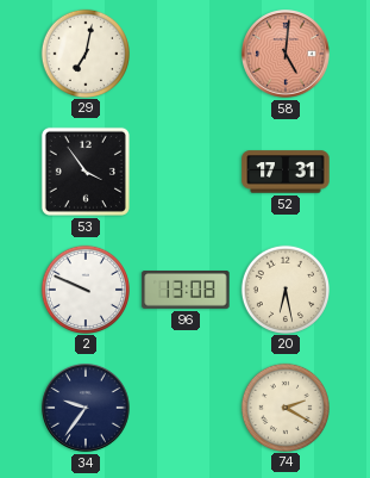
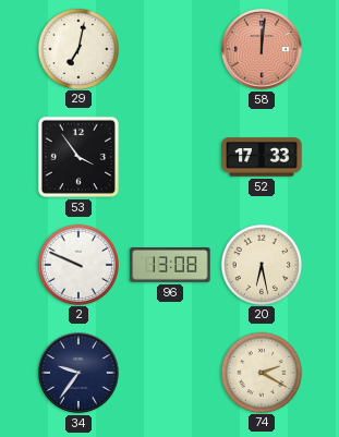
58: 5:01 -> 12:01
52: 17:31 -> 17:33
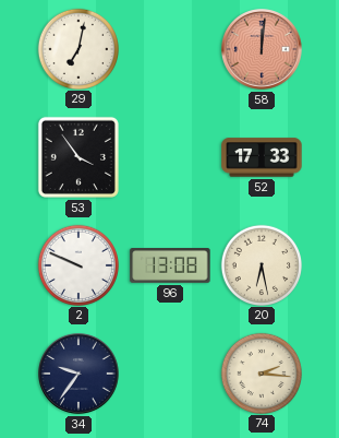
74: 2:20 -> 2:16
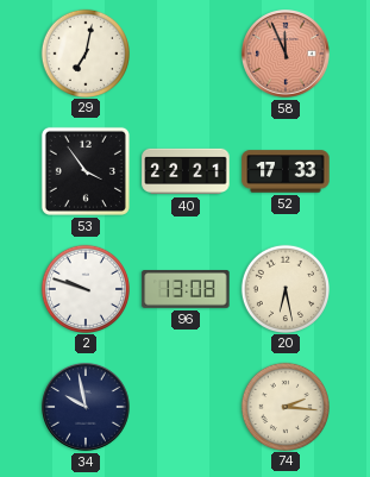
58: 12:01 -> 11:56
40: none -> 22:21
2: 9:49 -> 9:48
34: 9:36 -> 9:58
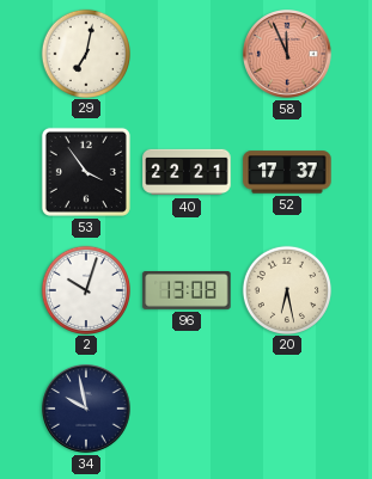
52: 17:33 -> 17:37
2: 9:48 -> 10:03
74: 2:16 -> none
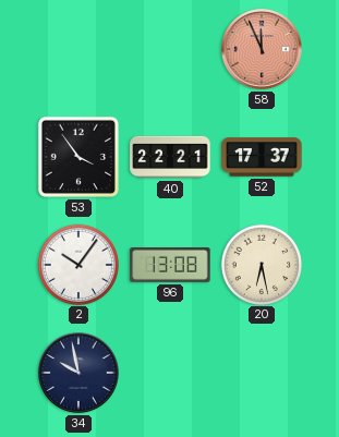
29: 7:02 -> none
2: 10:03 -> 10:06
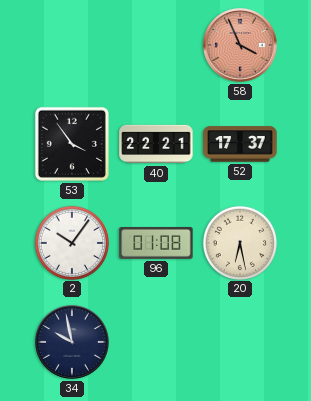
58: 11:56 -> 3:56
96: 13:08 -> 01:08
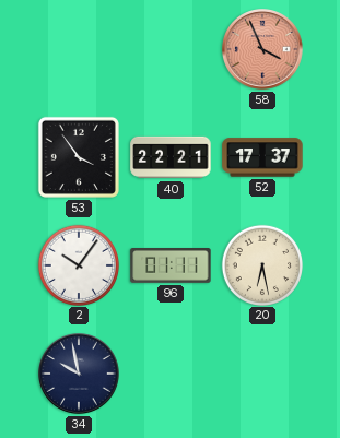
96: 01:08 -> 01:11
